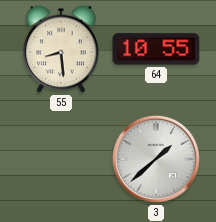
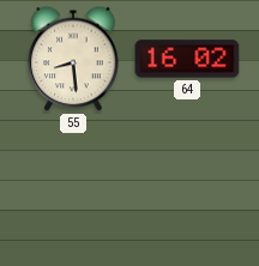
64: 10:55 -> 16:02
3: 1:38 -> none
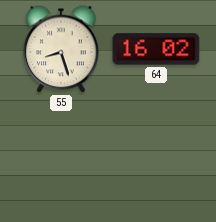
55: 8:29 -> 8:27
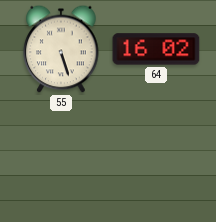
55: 8:27 -> 5:27
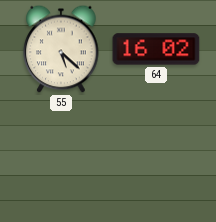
55: 5:27 -> 5:22
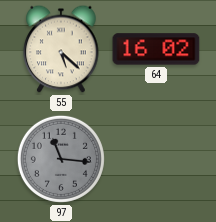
97: none -> 11:16
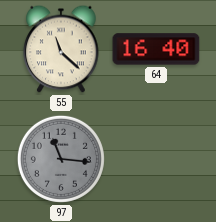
55: 5:22 -> 11:22
64: 16:02 -> 16:40
